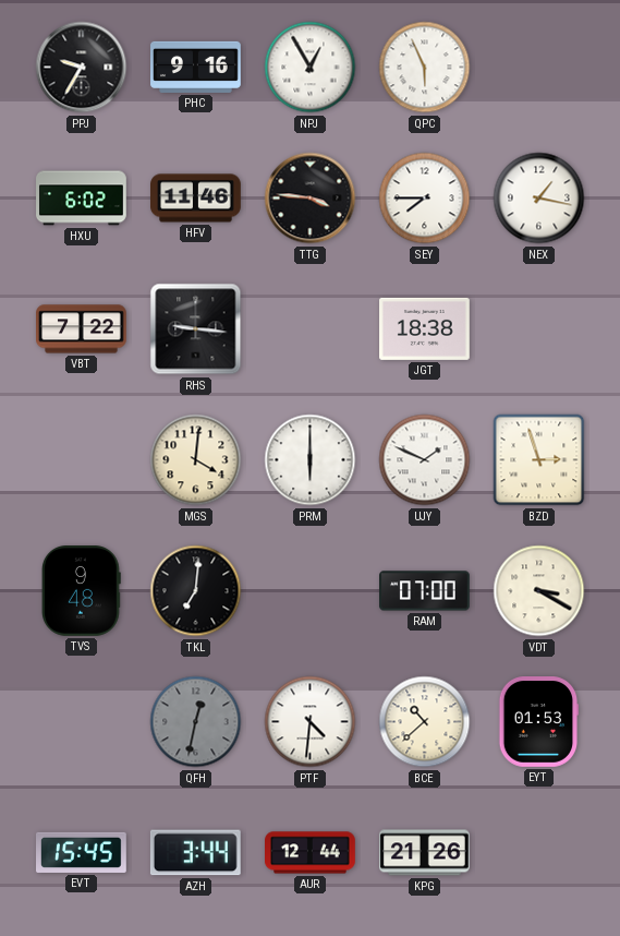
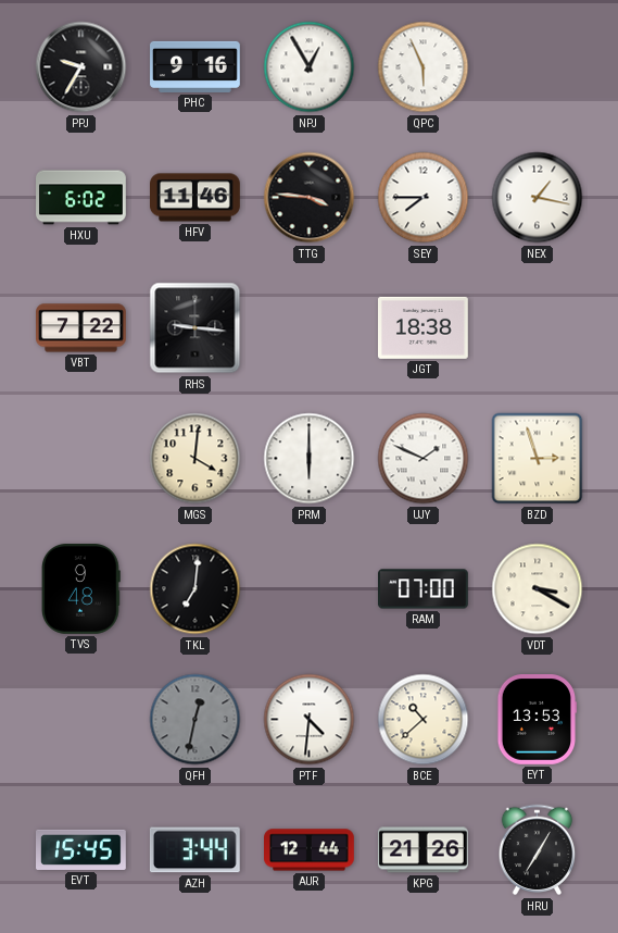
EYT: 01:53 -> 13:53
HRU: none -> 7:05
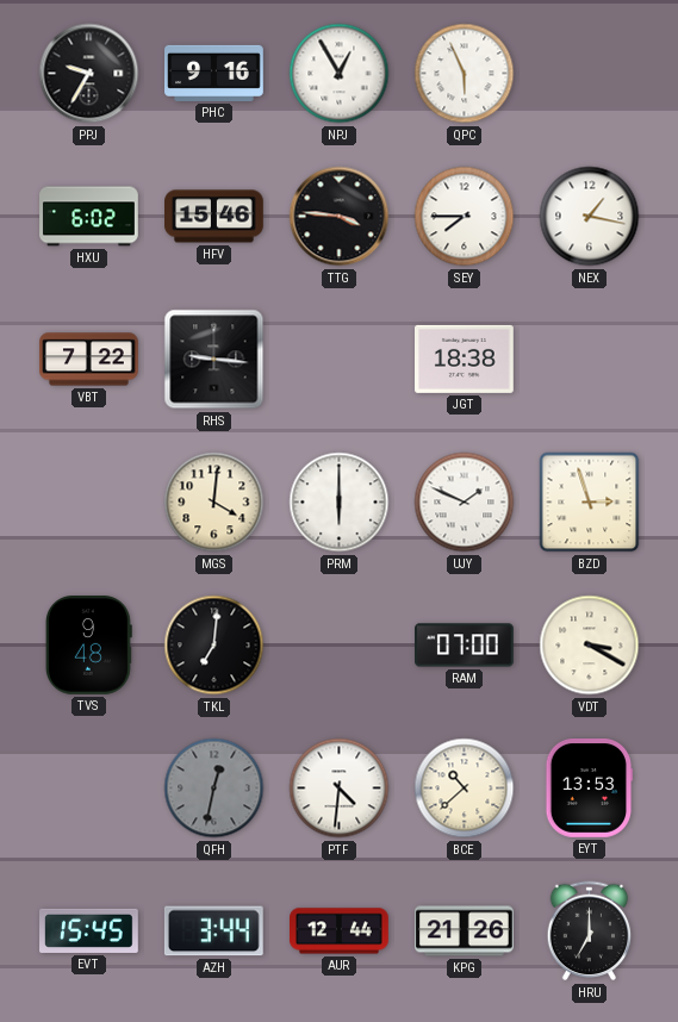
HFV: 11:46 -> 15:46
HRU: 7:05 -> 7:00
